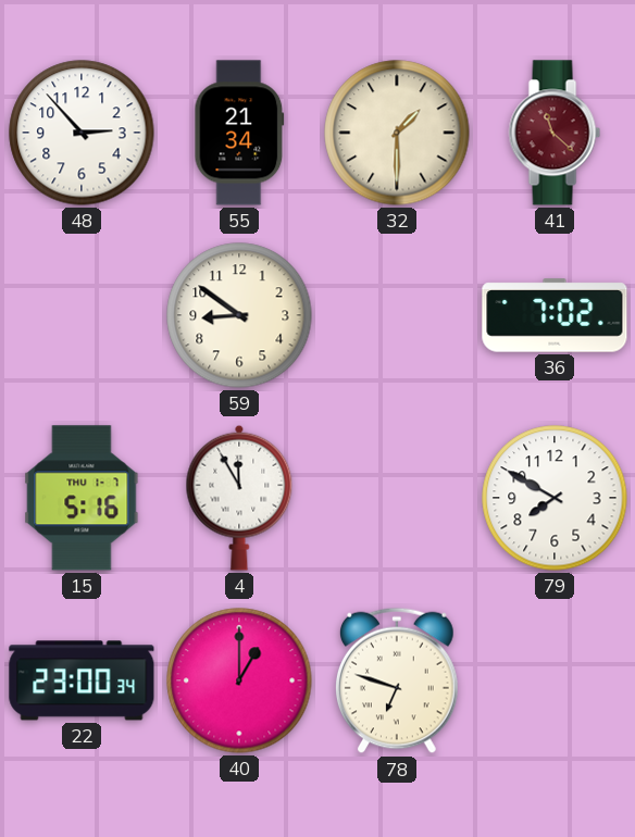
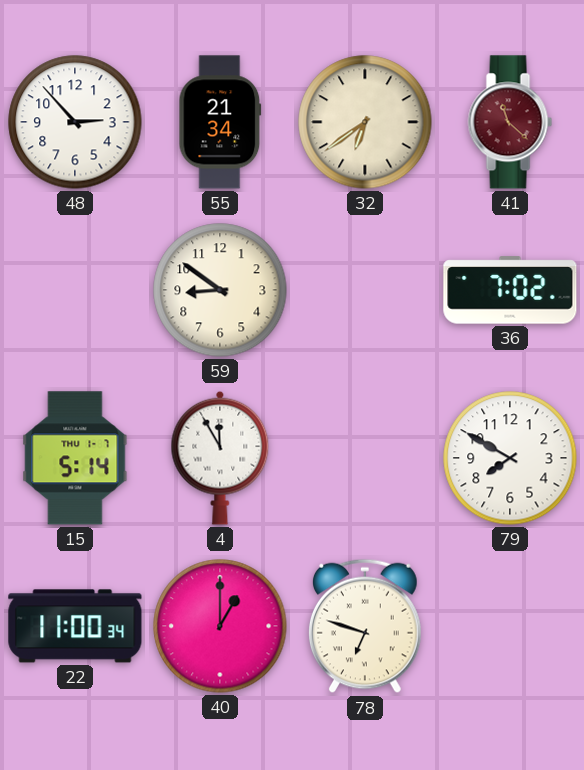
32: 1:30 -> 6:39
15: 5:16 -> 5:14
22: 23:00 -> 11:00
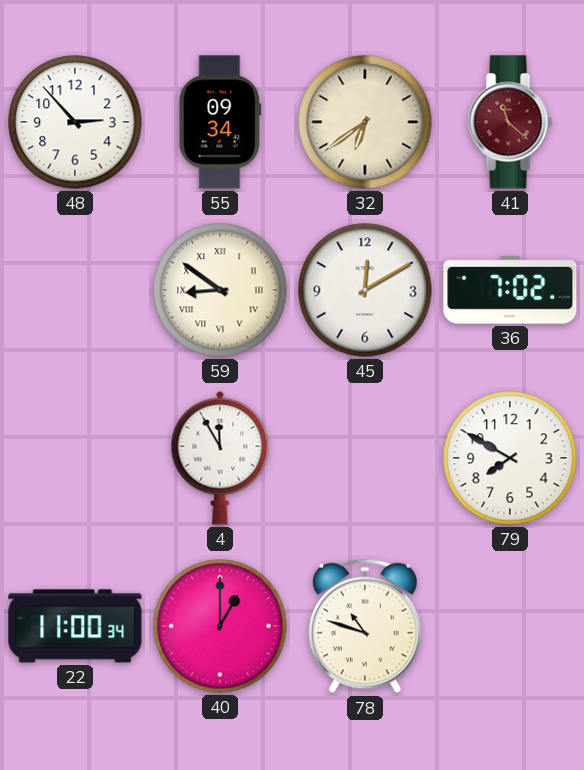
55: 21:34 -> 09:34
59 numerals: Arabic -> Roman
45: none -> 12:10
15: 5:14 -> none
78: 6:48 -> 10:48
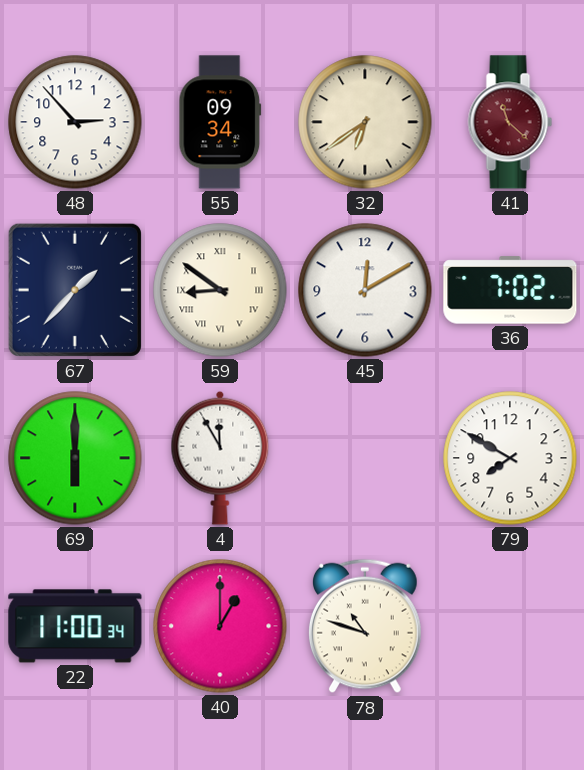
67: none -> 1:37
69: none -> 6:00
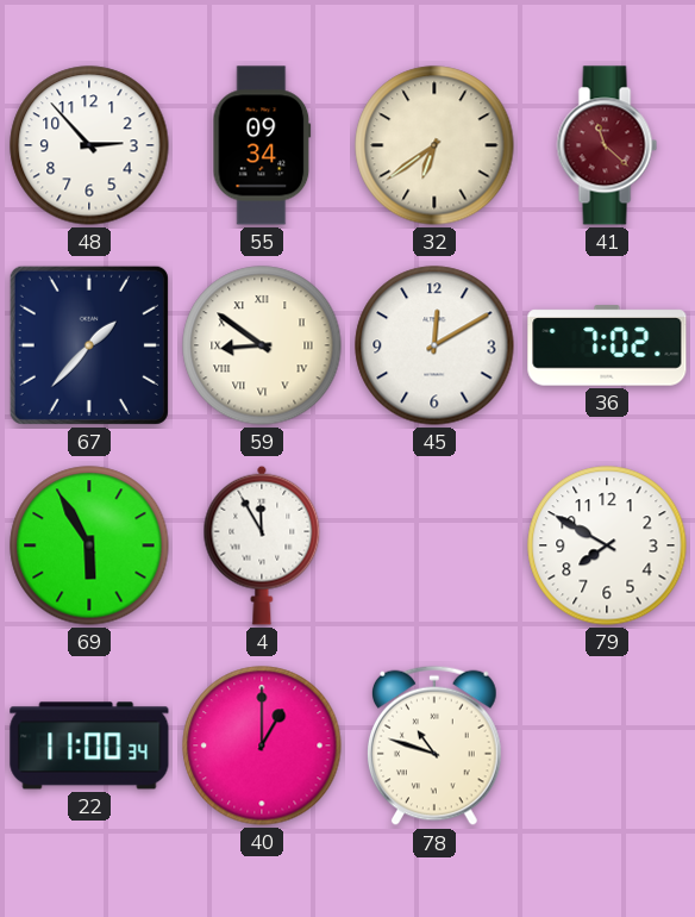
69: 6:00 -> 5:55
